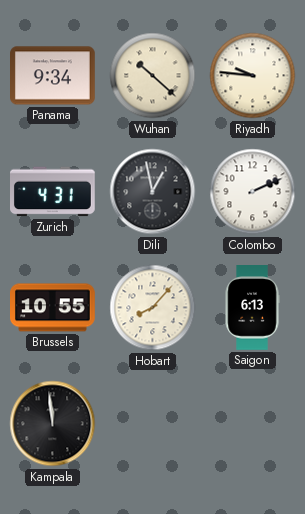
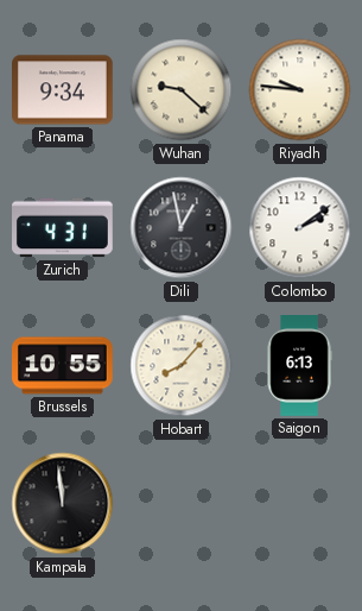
Wuhan: 10:22 -> 9:22
Colombo: 2:11 -> 2:09
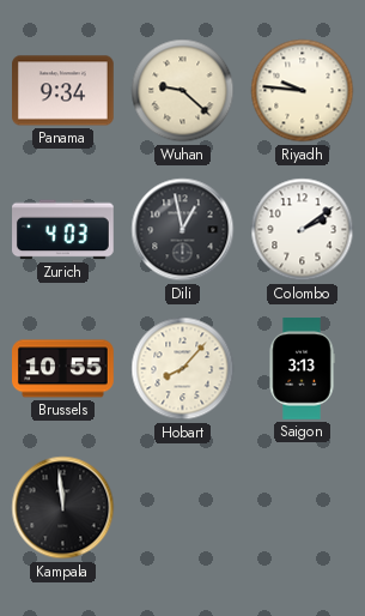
Zurich: 4:31 -> 4:03
Saigon: 6:13 -> 3:13
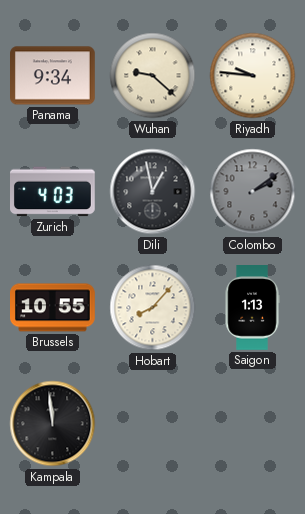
Colombo dial: white -> grey
Saigon: 3:13 -> 1:13
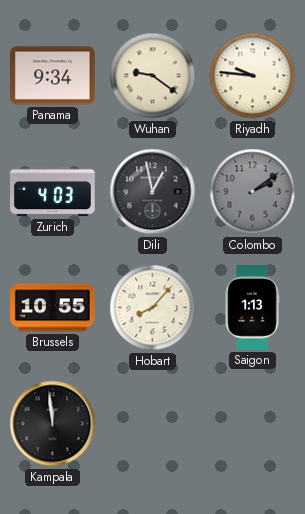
Wuhan: 9:22 -> 9:21
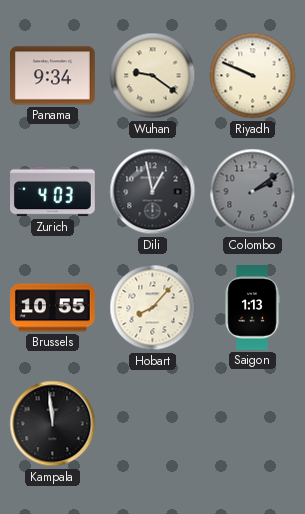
Riyadh: 9:46 -> 9:49
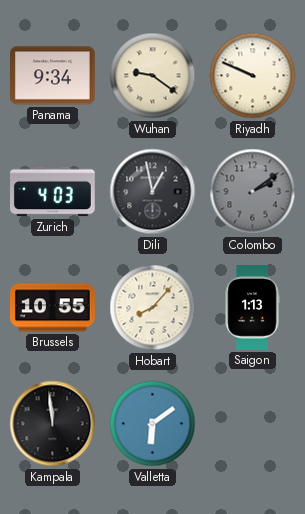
Valletta: none -> 6:09
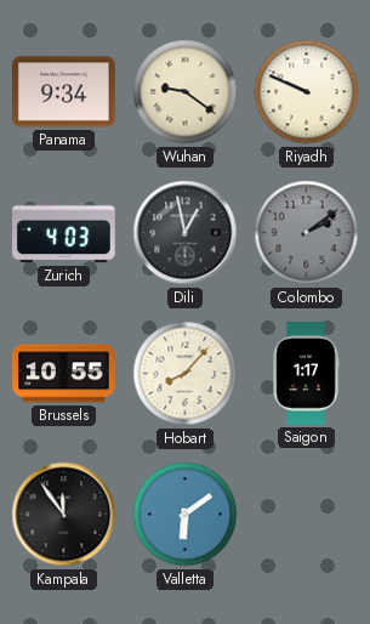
Saigon: 1:13 -> 1:17
Kampala: 11:59 -> 11:54
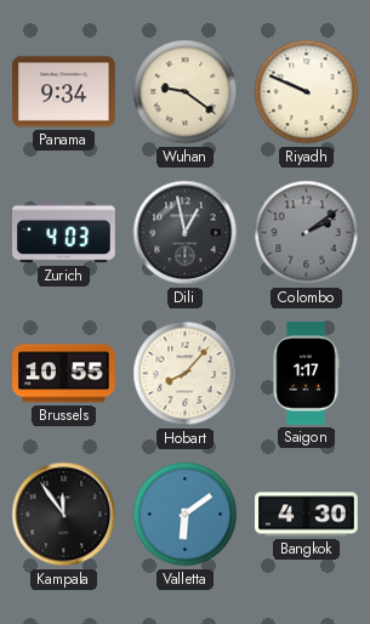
Bangkok: none -> 4:30
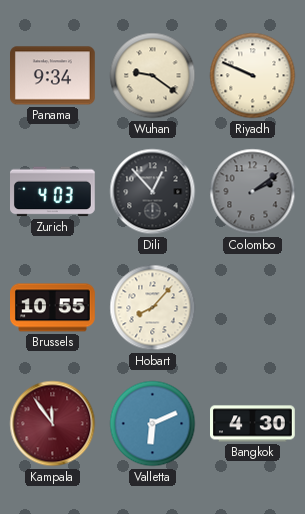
Dili: 12:58 -> 12:53
Saigon: 1:17 -> none
Kampala dial: black -> burgundy
Valletta: 6:09 -> 6:11
